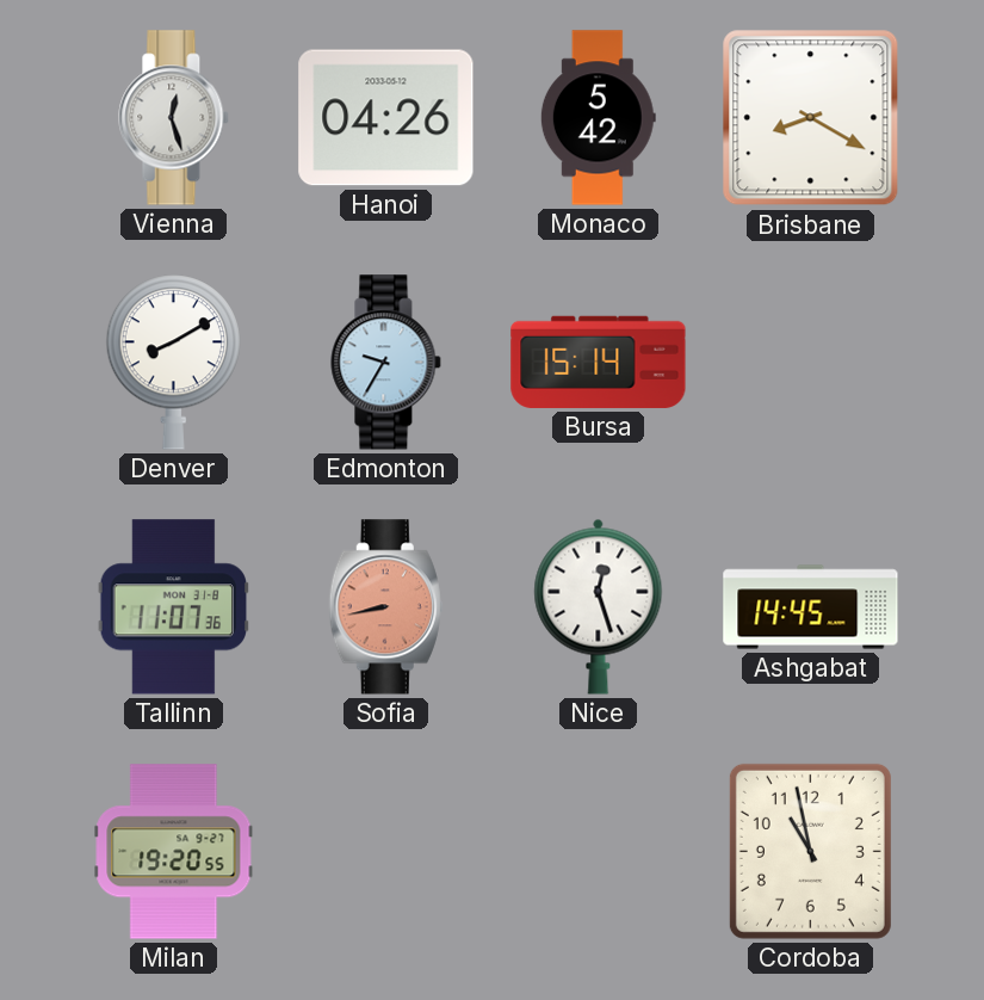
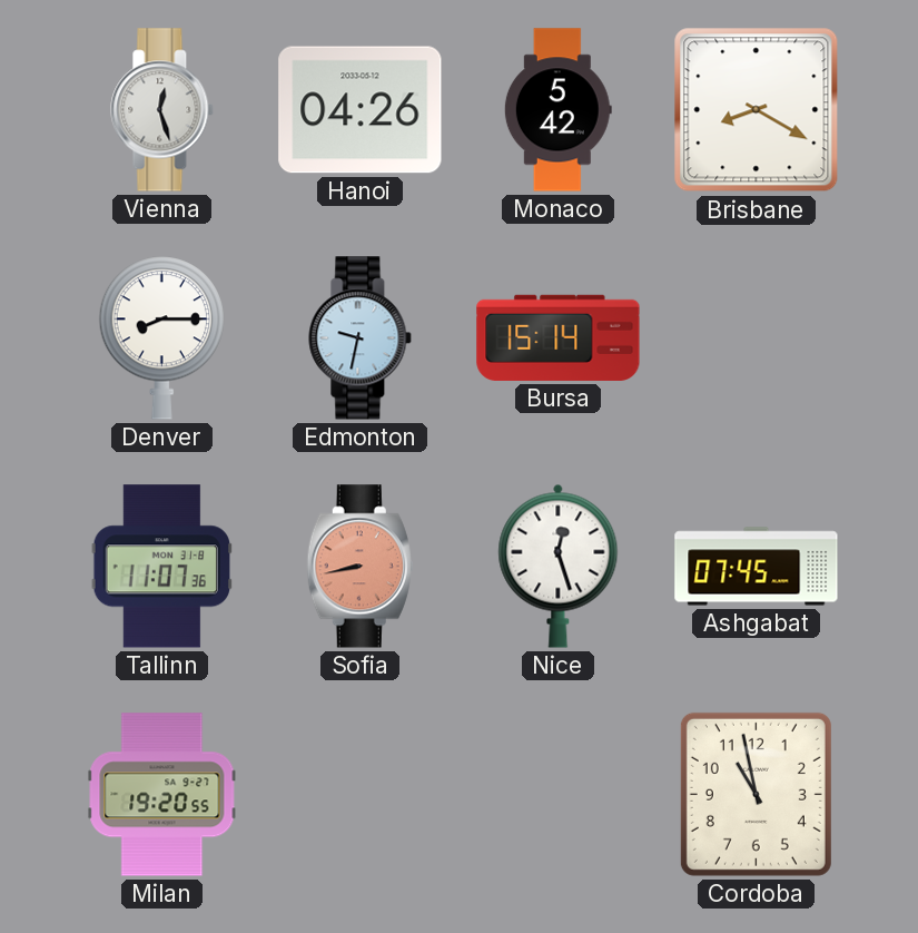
Denver: 8:10 -> 8:15
Edmonton: 9:35 -> 9:32
Ashgabat: 14:45 -> 07:45
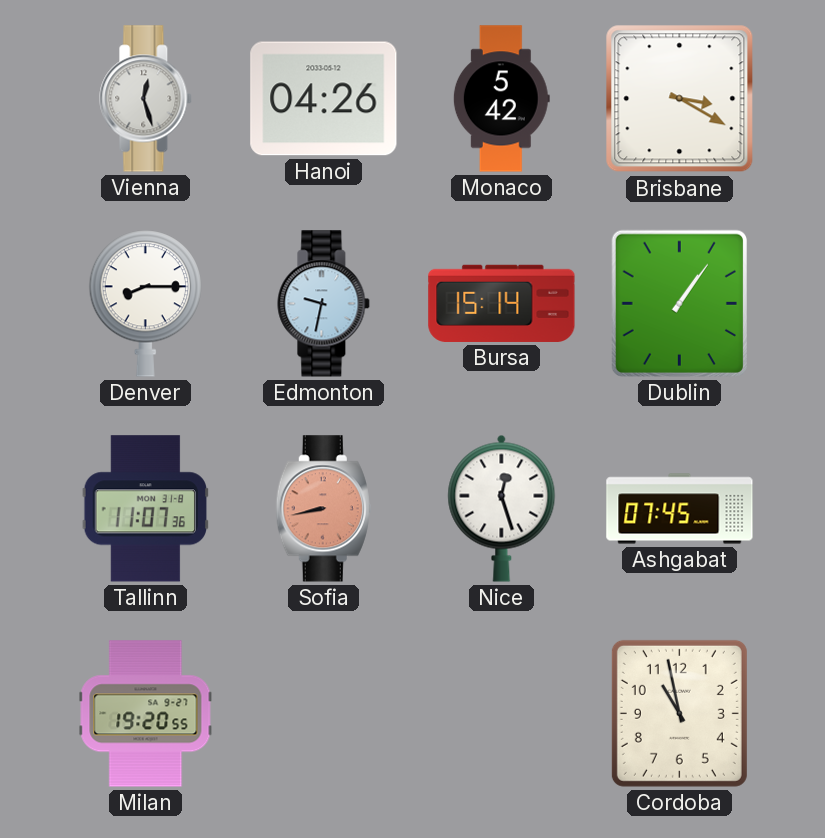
Brisbane: 8:20 -> 3:20
Dublin: none -> 1:06
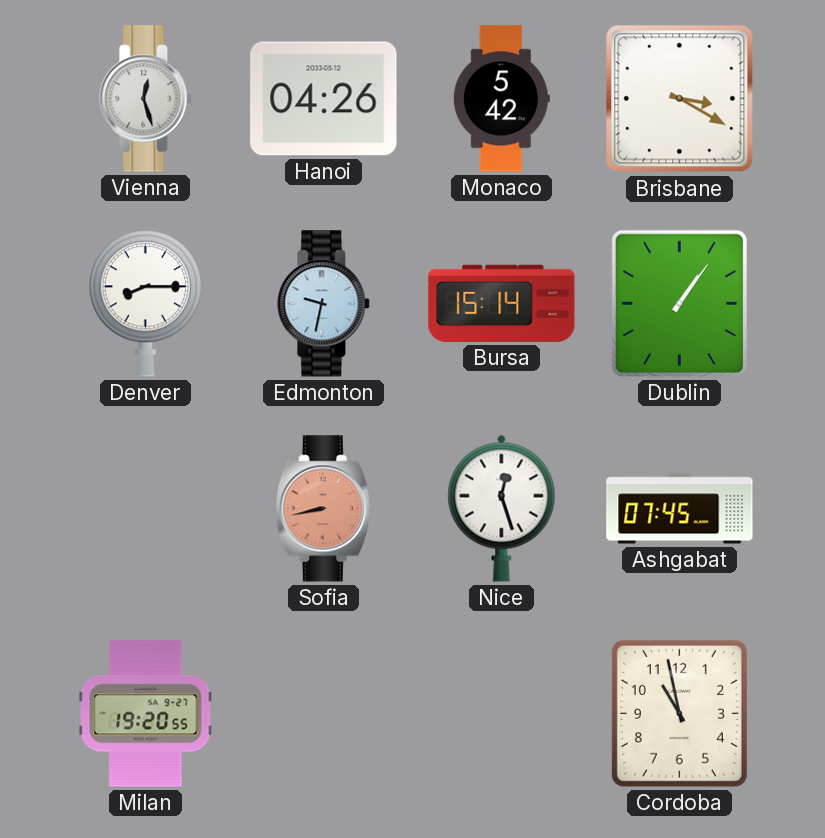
Tallinn: 11:07 -> none
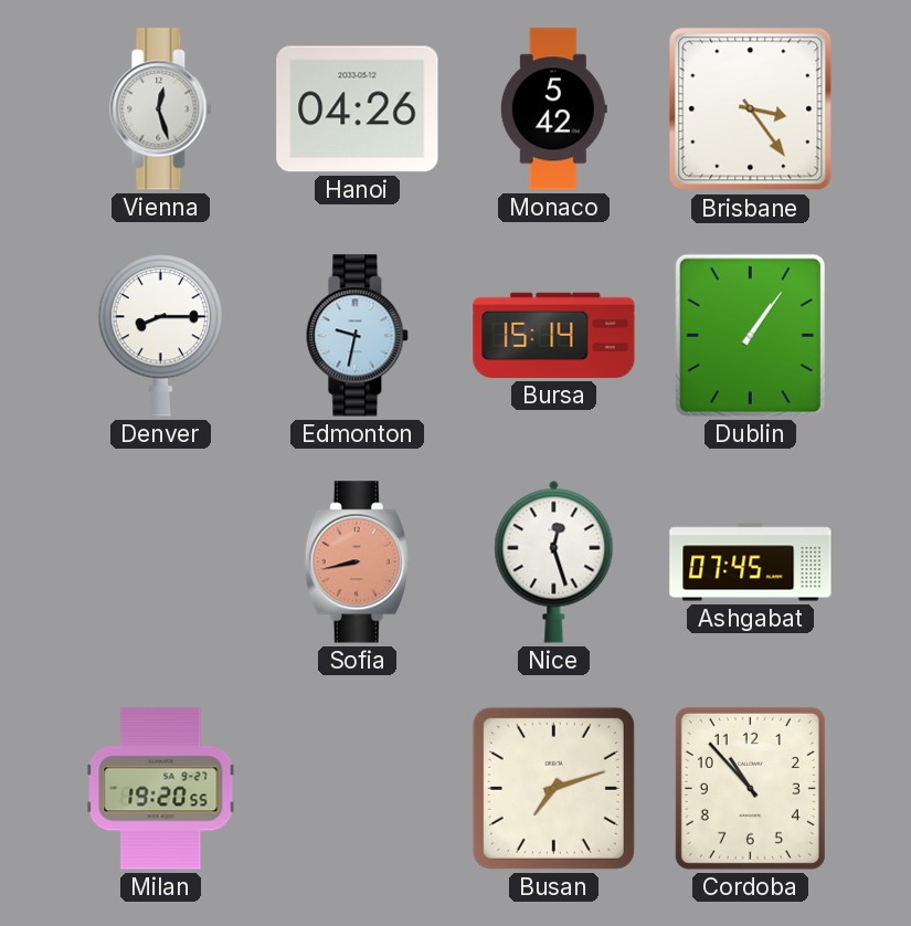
Brisbane: 3:20 -> 3:24
Busan: none -> 7:12
Cordoba: 10:58 -> 10:53
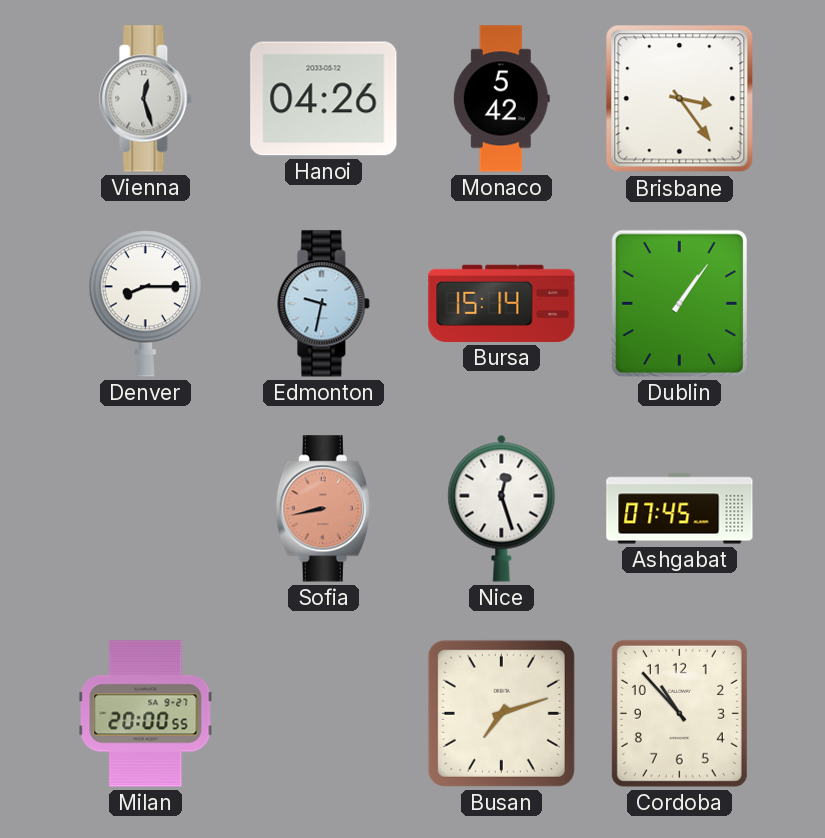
Milan: 19:20 -> 20:00
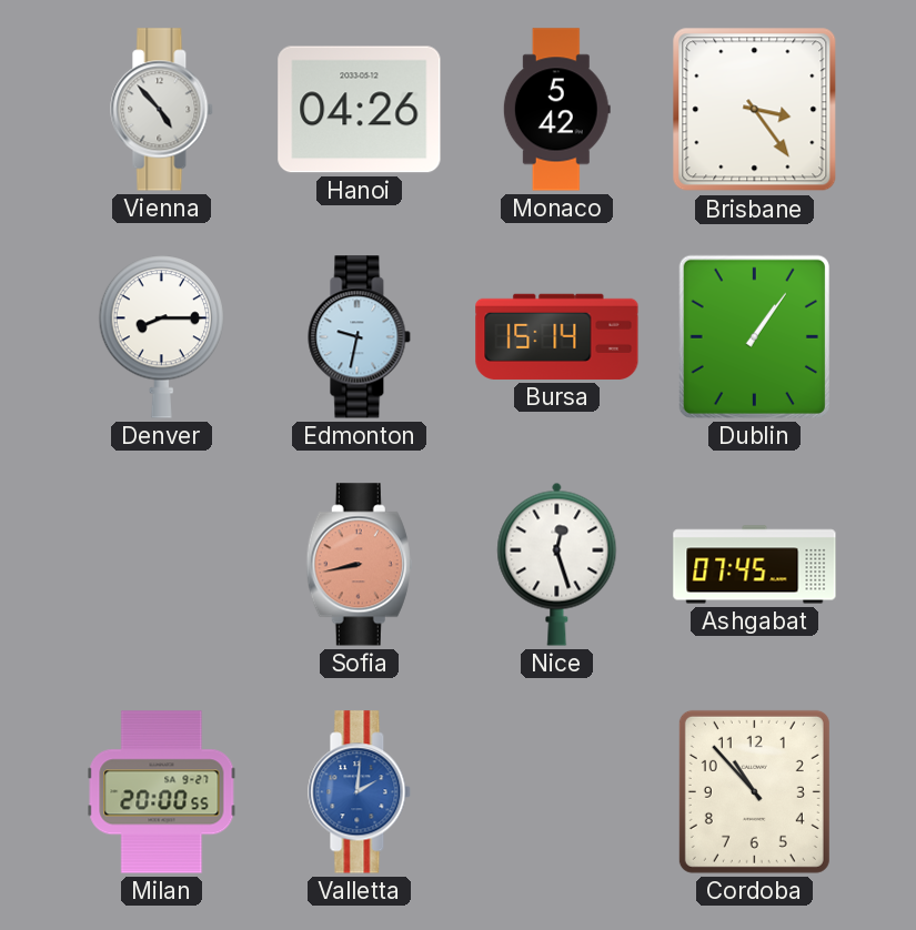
Vienna: 12:27 -> 4:53
Valletta: none -> 2:01
Busan: 7:12 -> none
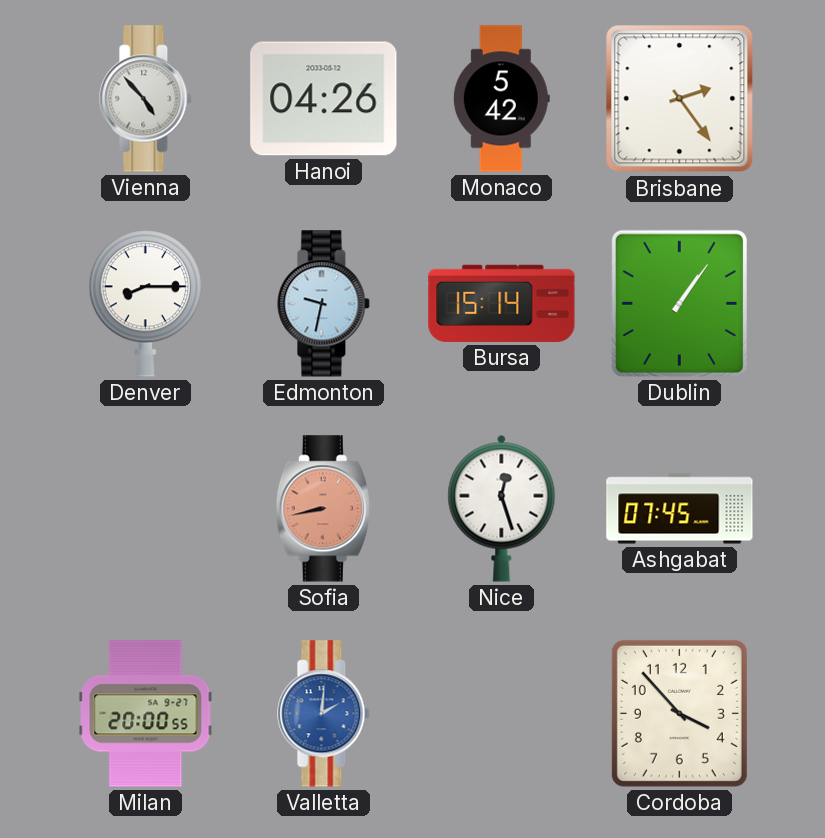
Brisbane: 3:24 -> 2:24
Cordoba: 10:53 -> 3:53
